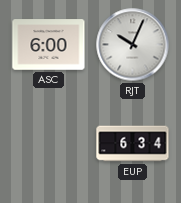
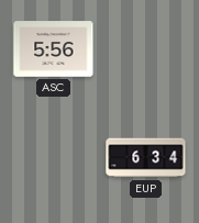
ASC: 6:00 -> 5:56
RJT: 10:04 -> none
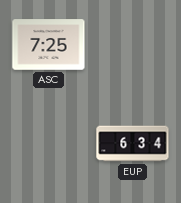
ASC: 5:56 -> 7:25
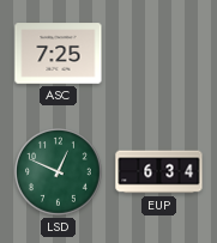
LSD: none -> 12:49
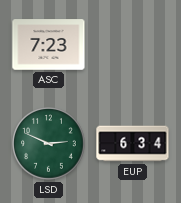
ASC: 7:25 -> 7:23
LSD: 12:49 -> 2:49
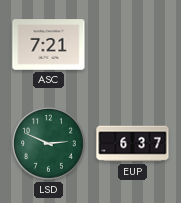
ASC: 7:23 -> 7:21
EUP: 6:34 -> 6:37
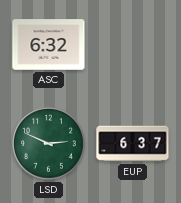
ASC: 7:21 -> 6:32
